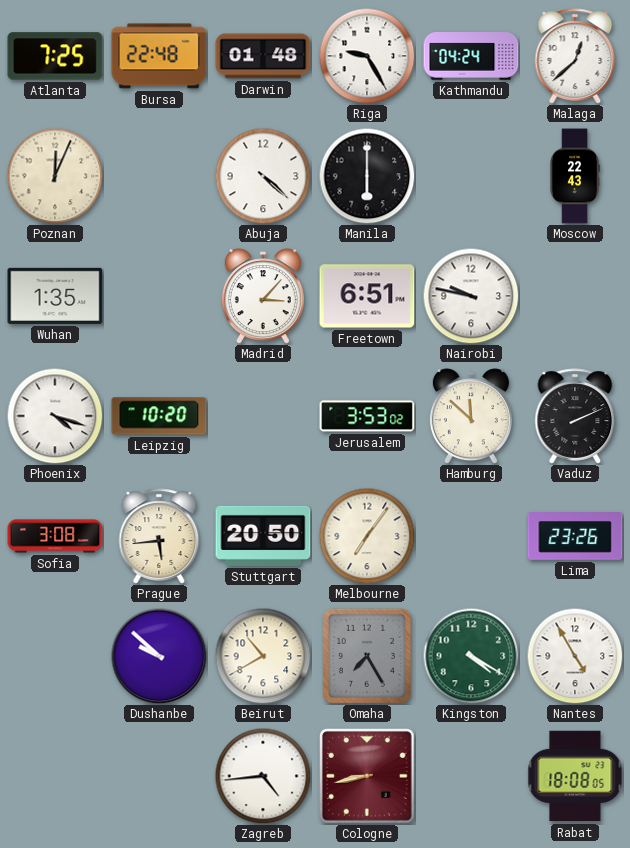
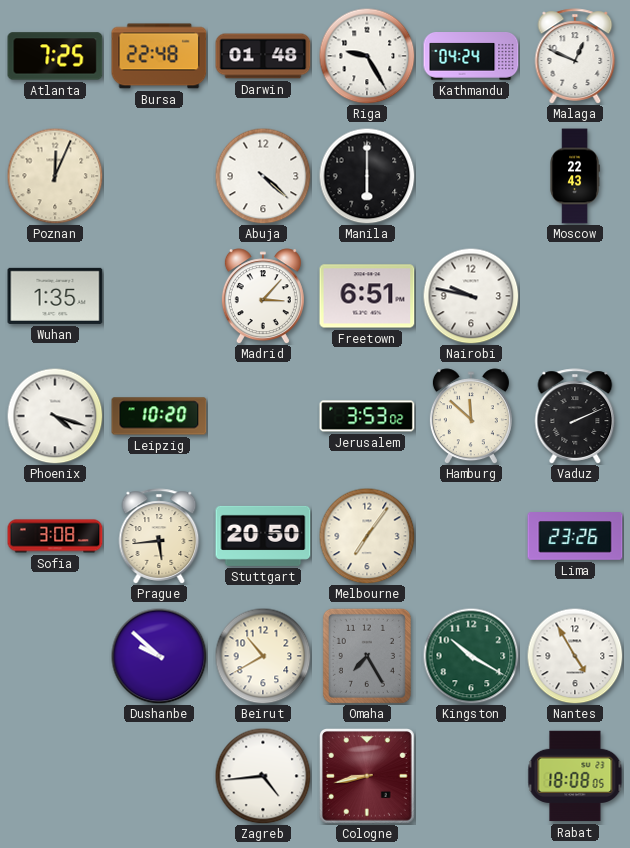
Malaga: 12:38 -> 12:49
Kingston: 4:20 -> 10:20
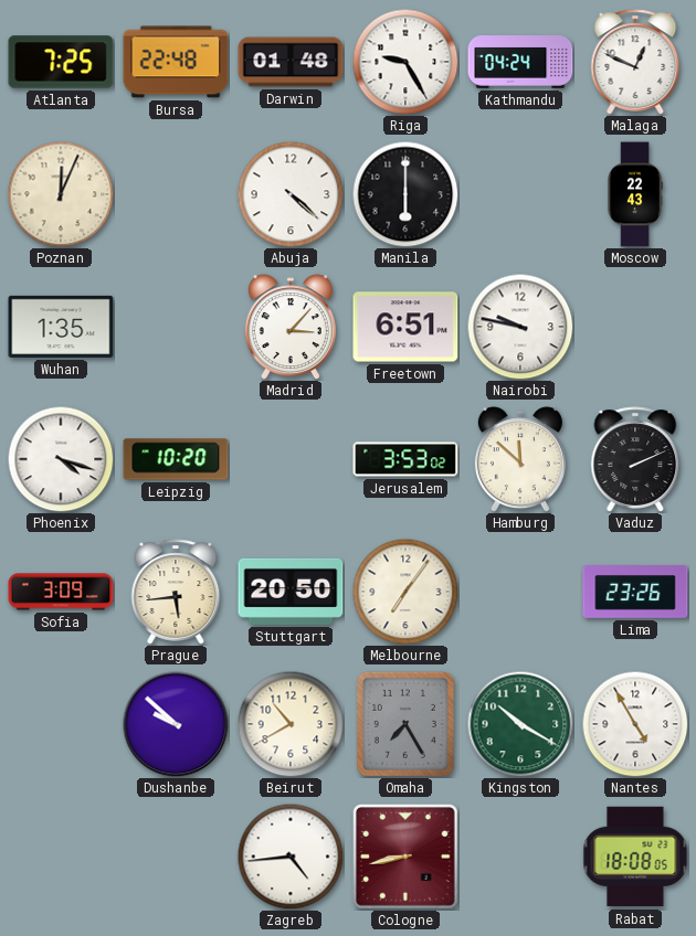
Sofia: 3:08 -> 3:09
